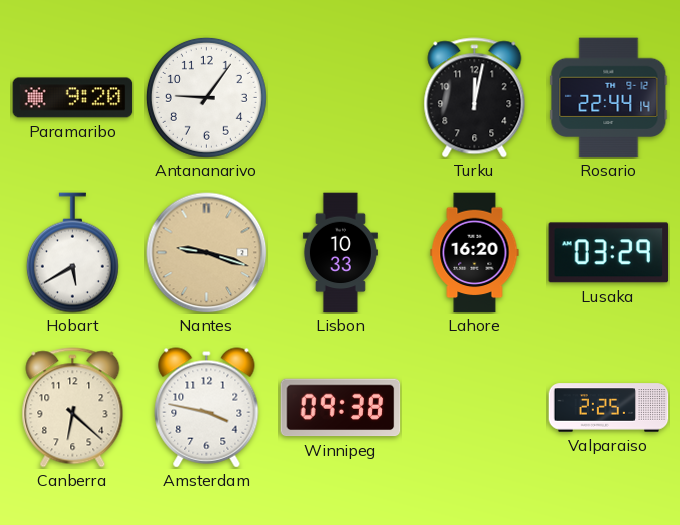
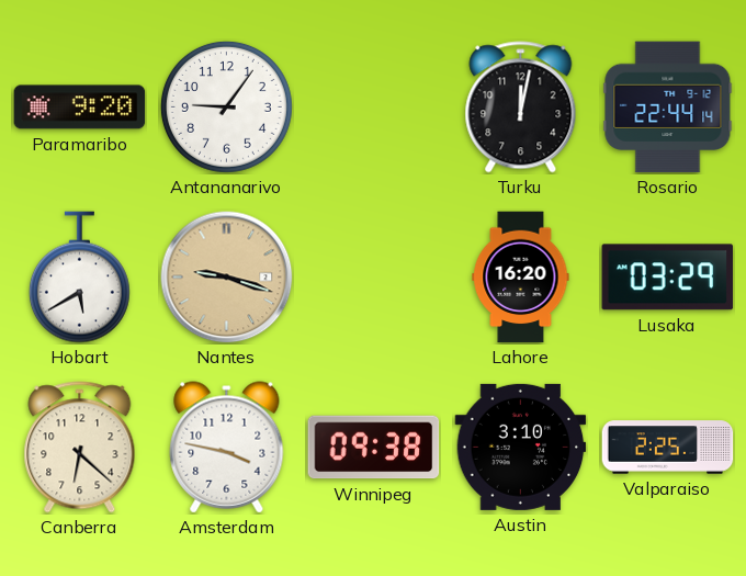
Lisbon: 10:33 -> none
Austin: none -> 3:10
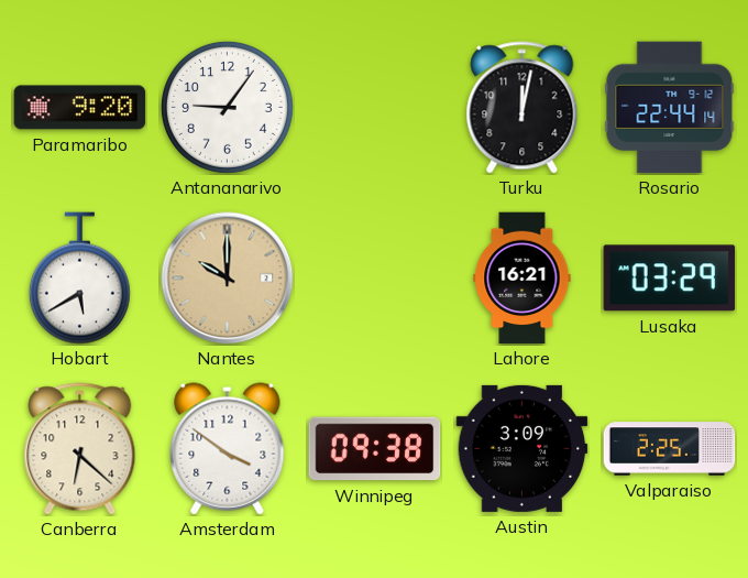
Nantes: 9:18 -> 10:00
Lahore: 16:20 -> 16:21
Amsterdam: 3:47 -> 3:51
Austin: 3:10 -> 3:09
